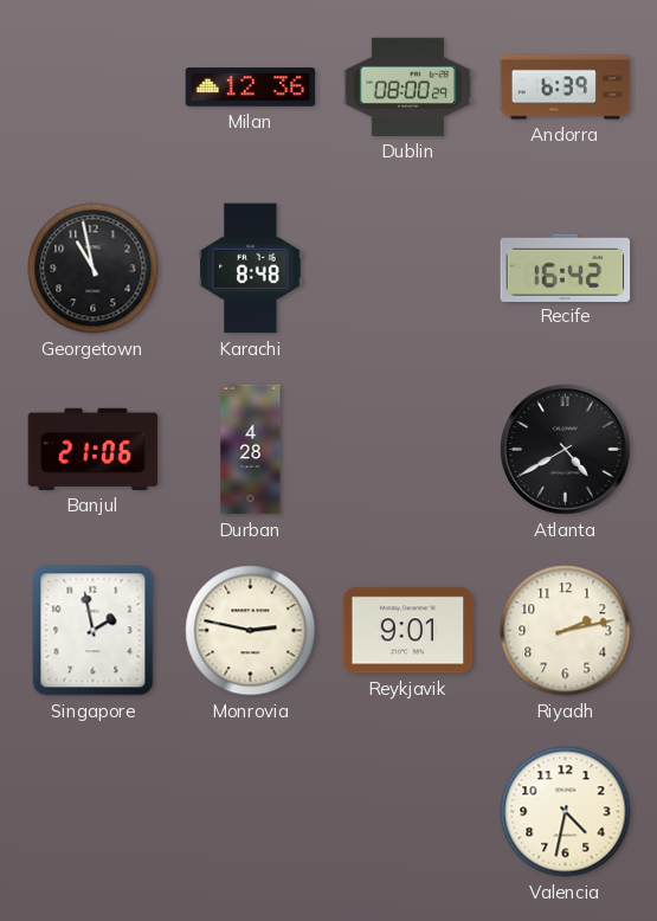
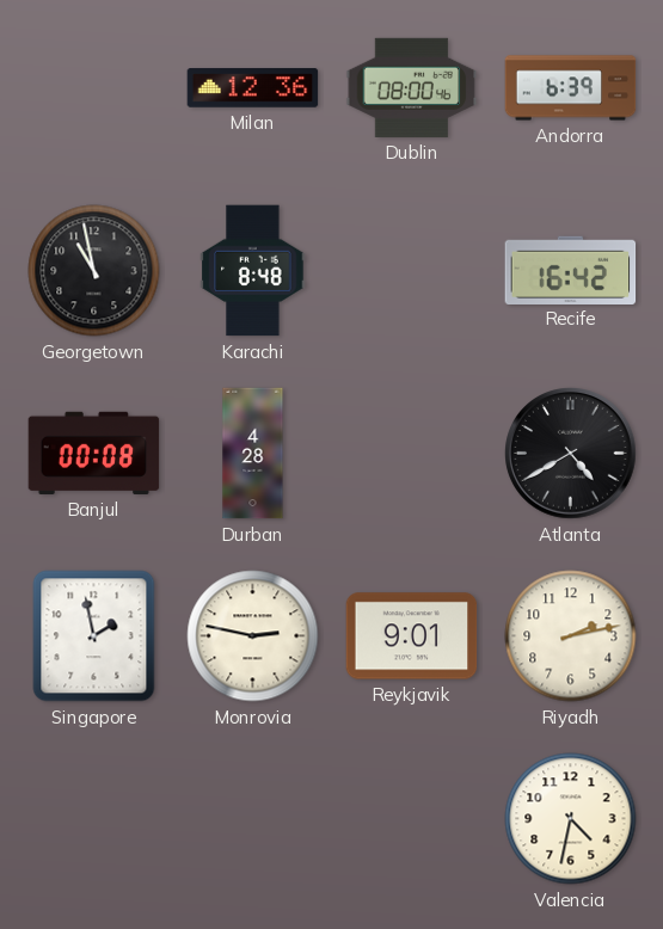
Dublin: 08:00:29 -> 08:00:46
Banjul: 21:06 -> 00:08
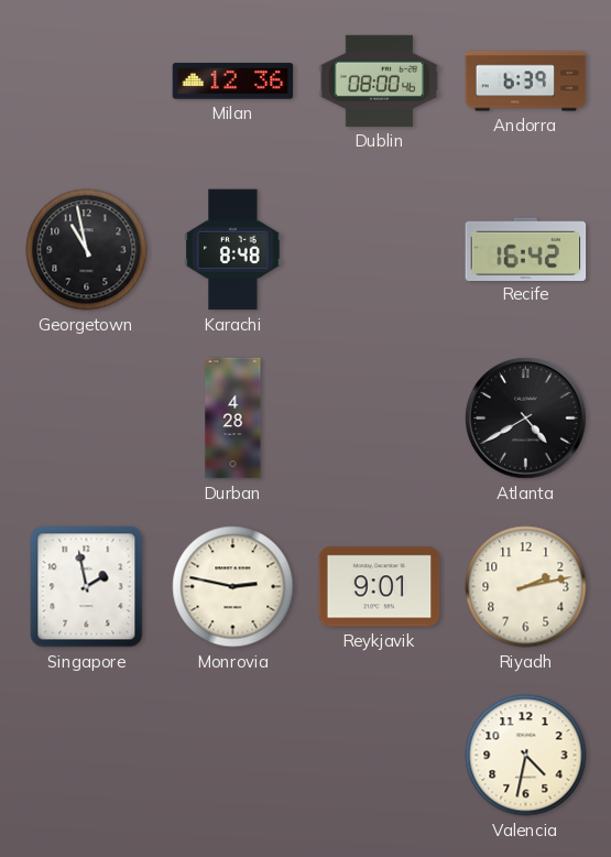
Banjul: 00:08 -> none
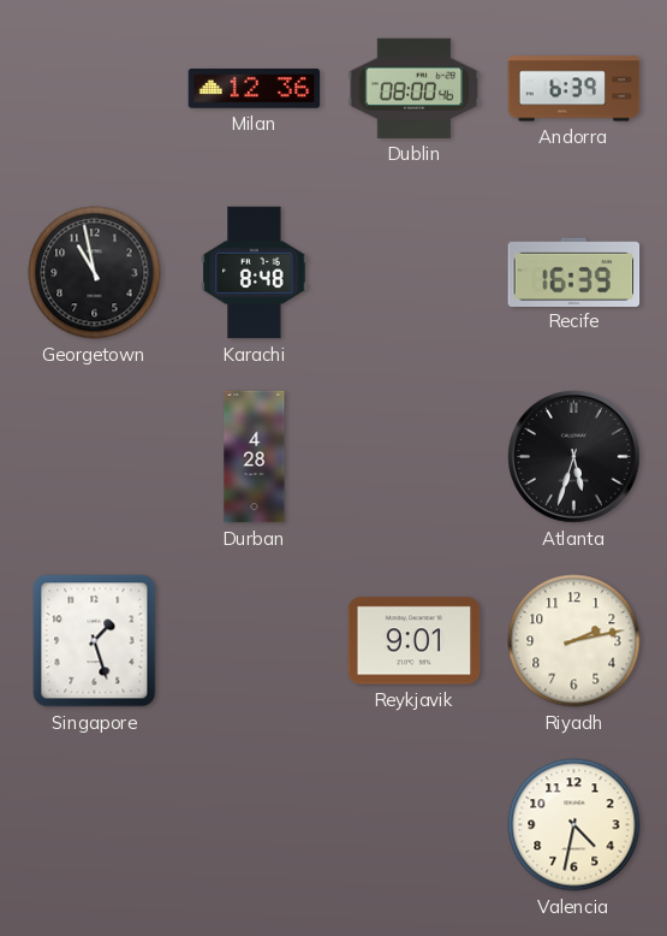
Recife: 16:42 -> 16:39
Atlanta: 4:40 -> 5:33
Singapore: 1:58 -> 1:27
Monrovia: 2:47 -> none
